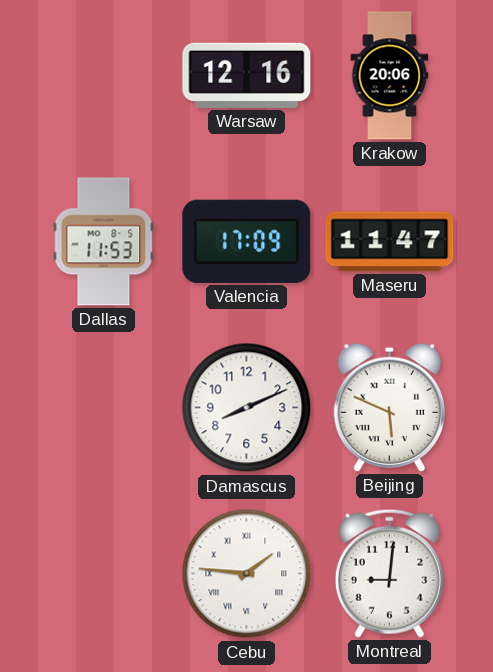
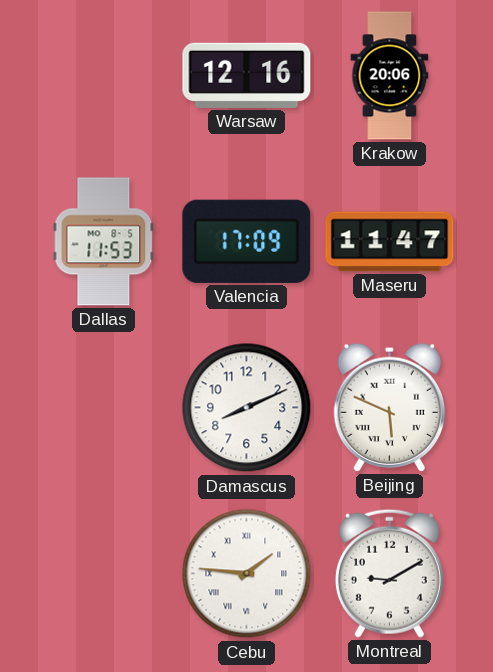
Montreal: 9:01 -> 9:10
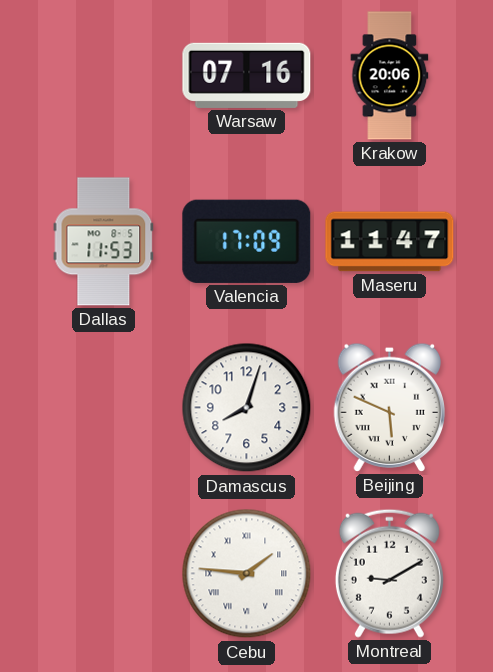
Warsaw: 12:16 -> 07:16
Damascus: 8:11 -> 8:03
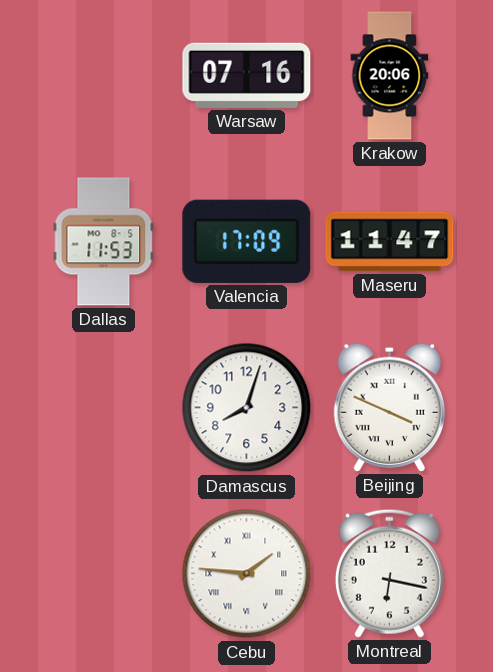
Beijing: 5:49 -> 3:49
Montreal: 9:10 -> 6:17
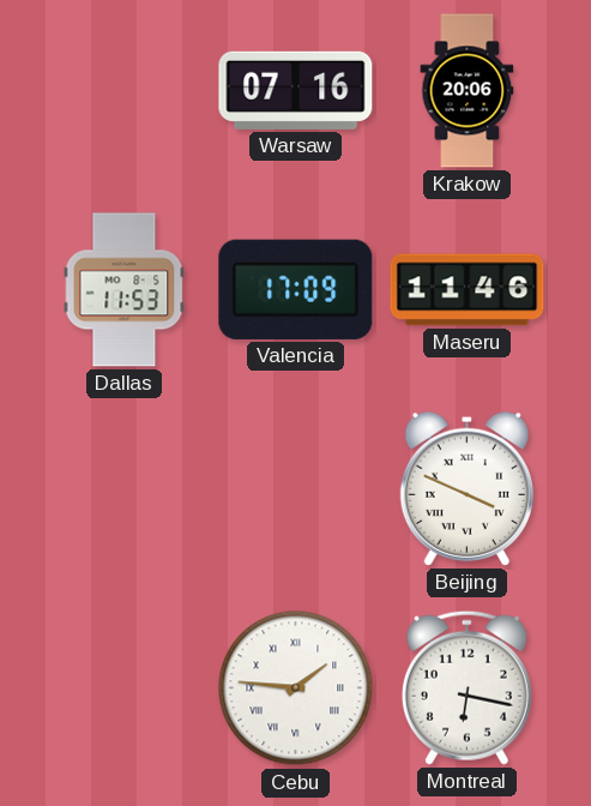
Maseru: 11:47 -> 11:46
Damascus: 8:03 -> none
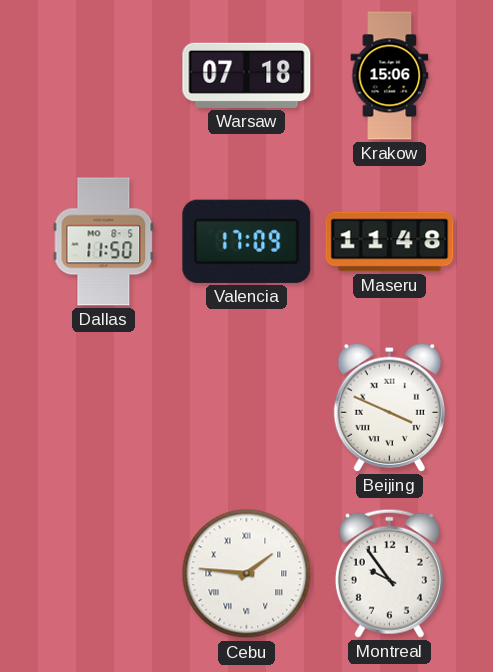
Warsaw: 07:16 -> 07:18
Krakow: 20:06 -> 15:06
Dallas: 11:53 -> 11:50
Maseru: 11:46 -> 11:48
Montreal: 6:17 -> 9:54
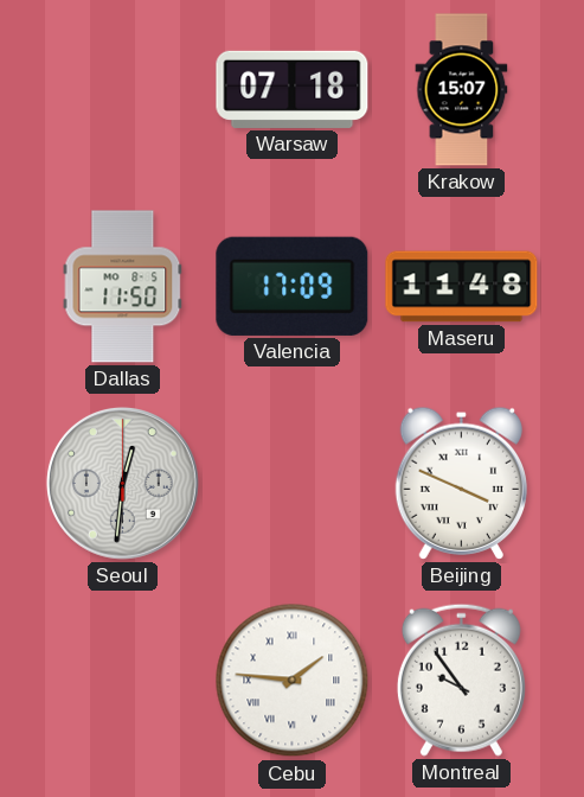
Krakow: 15:06 -> 15:07
Seoul: none -> 12:31
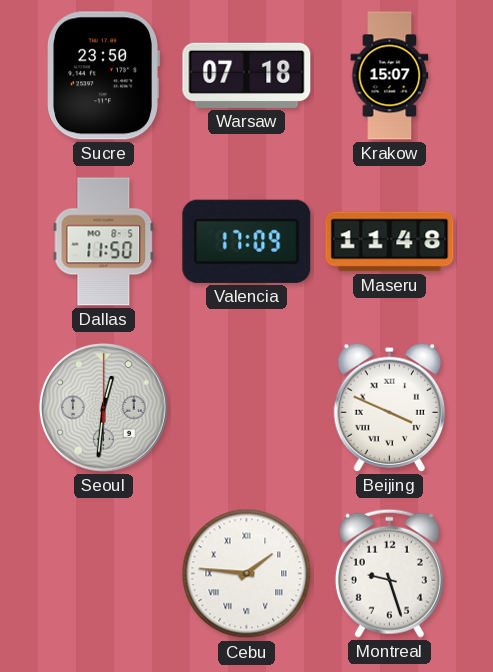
Sucre: none -> 23:50
Montreal: 9:54 -> 9:27
